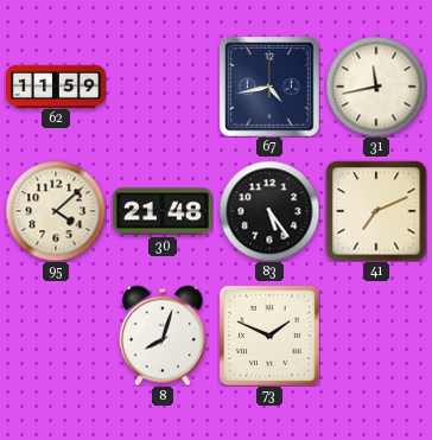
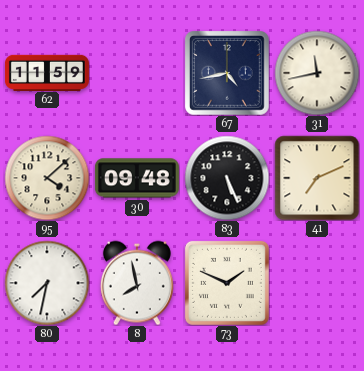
30: 21:48 -> 09:48
83: 5:24 -> 5:26
80: none -> 7:32
8: 8:03 -> 7:58
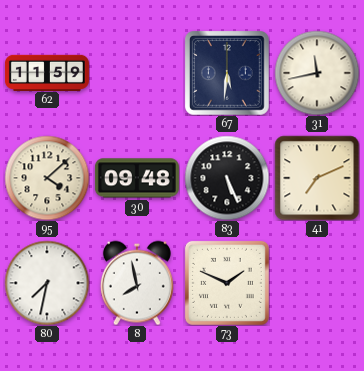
67: 4:43 -> 5:31
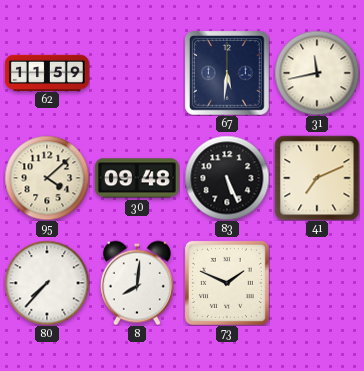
80: 7:32 -> 7:37
8: 7:58 -> 8:01
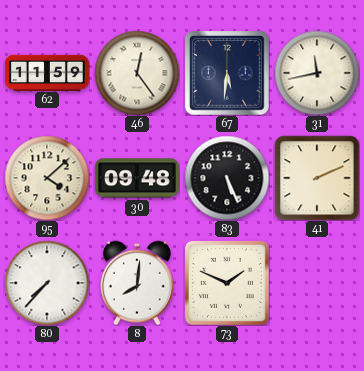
46: none -> 12:24
41: 7:11 -> 2:11
